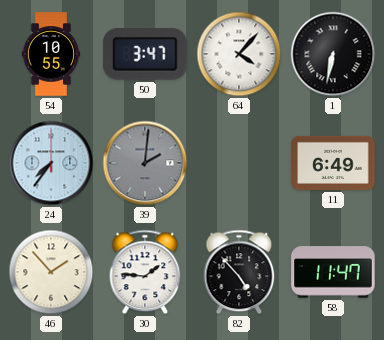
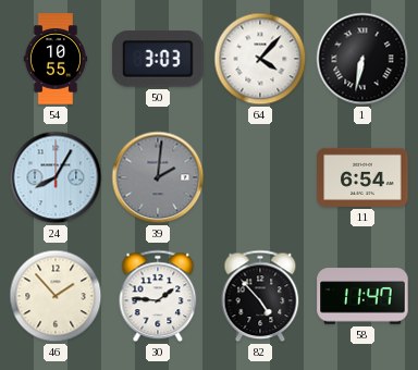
50: 3:47 -> 3:03
24: 7:36 -> 8:05
11: 6:49 -> 6:54
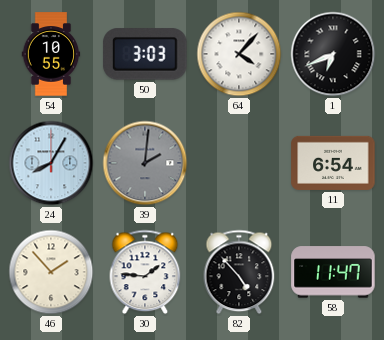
1: 6:32 -> 6:41
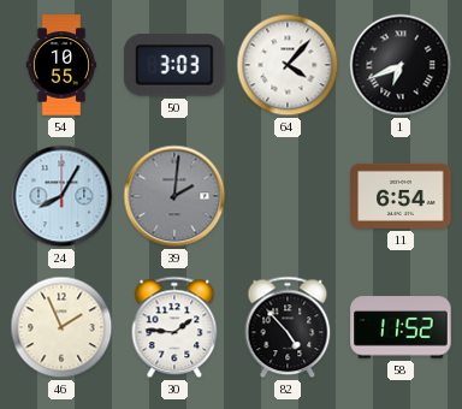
46: 1:53 -> 1:56
58: 11:47 -> 11:52
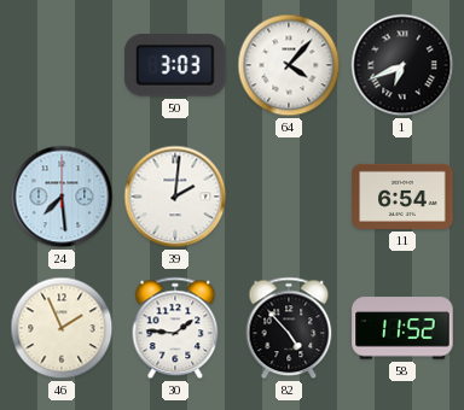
54: 10:55 -> none
24: 8:05 -> 7:29
39 dial: grey -> white
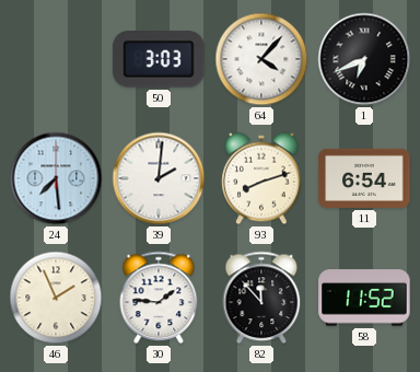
93: none -> 8:12
82: 4:53 -> 11:53
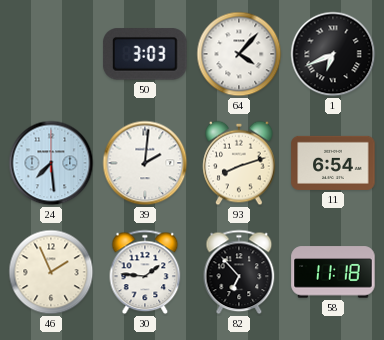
82: 11:53 -> 6:53
58: 11:52 -> 11:18
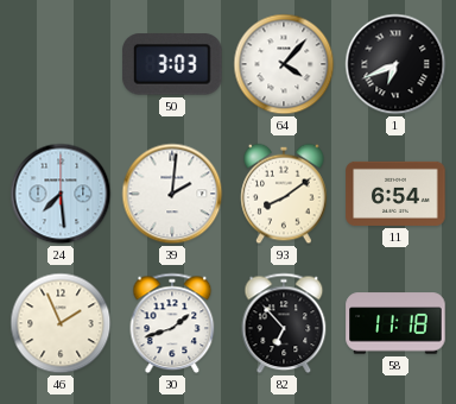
93: 8:12 -> 8:09
30: 1:46 -> 1:42
